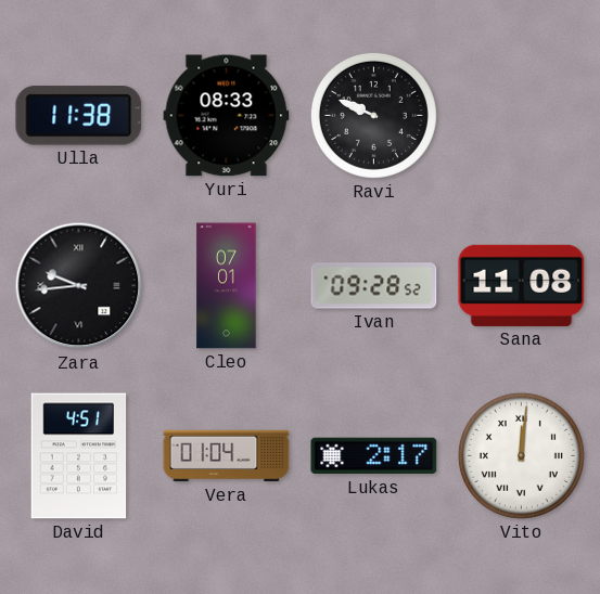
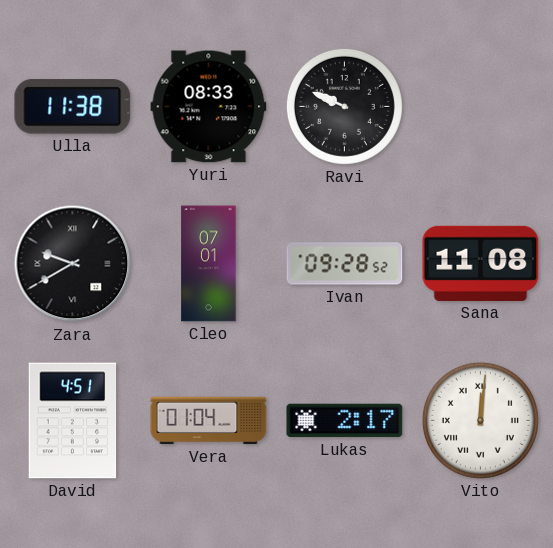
Zara: 9:44 -> 9:40
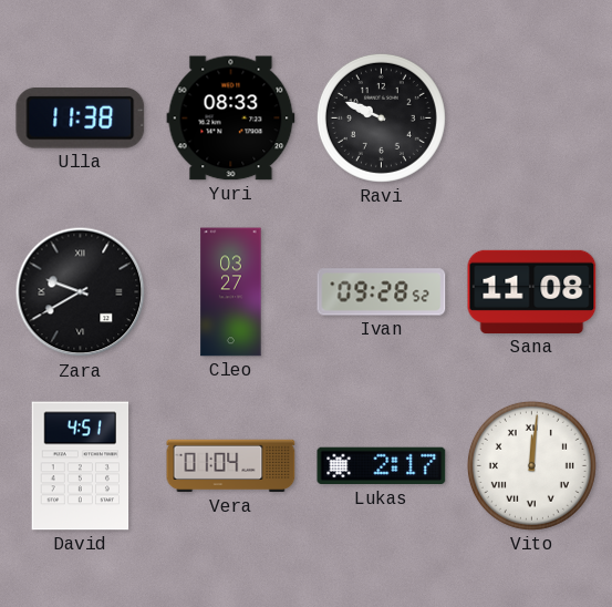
Cleo: 07:01 -> 03:27
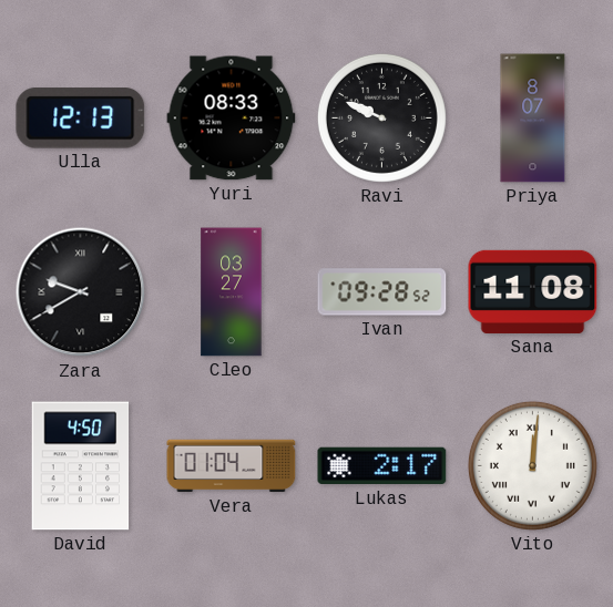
Ulla: 11:38 -> 12:13
Priya: none -> 8:07
David: 4:51 -> 4:50
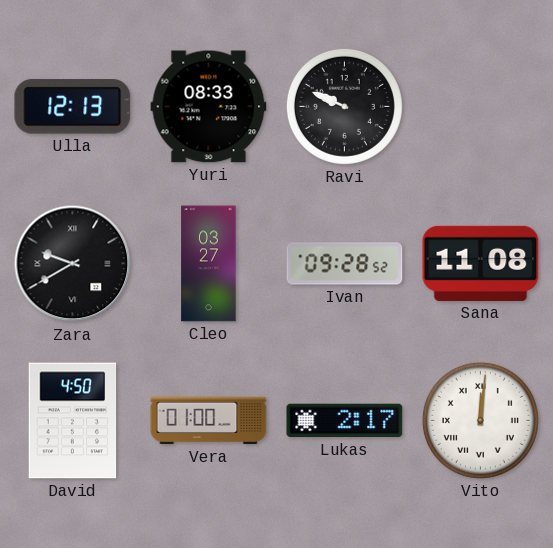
Priya: 8:07 -> none
Vera: 01:04 -> 01:00
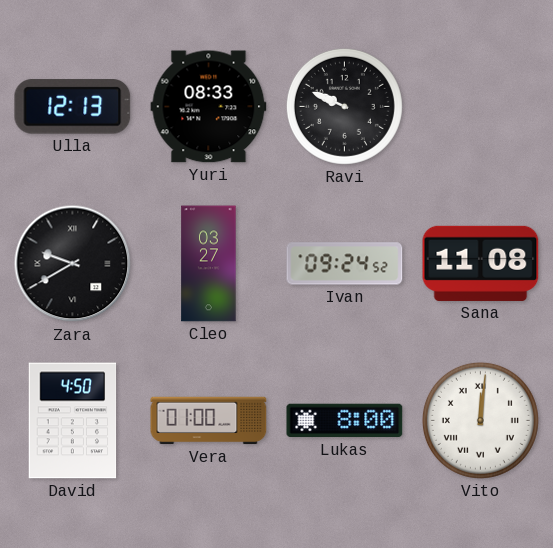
Ivan: 09:28 -> 09:24
Lukas: 2:17 -> 8:00
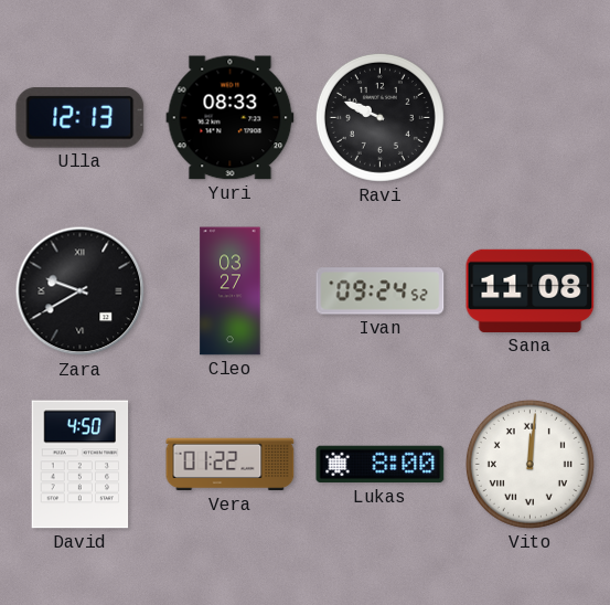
Vera: 01:00 -> 01:22
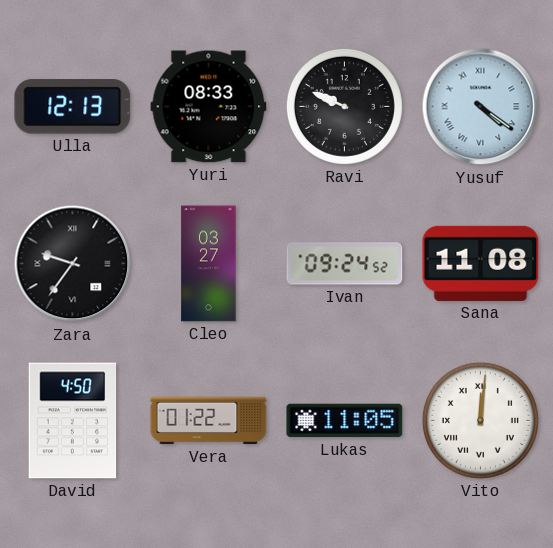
Yusuf: none -> 4:21
Zara: 9:40 -> 9:36
Lukas: 8:00 -> 11:05
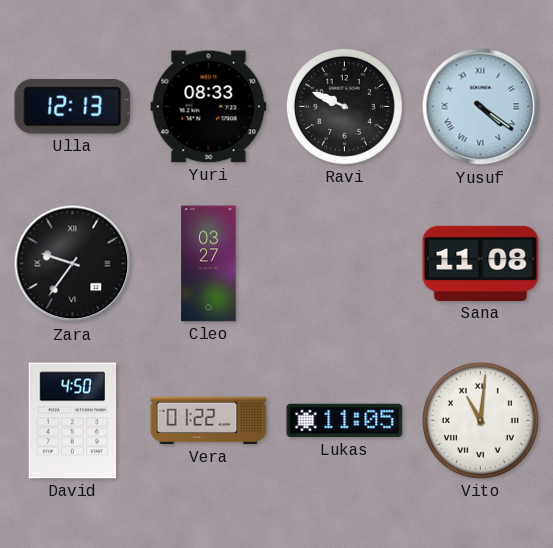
Ivan: 09:24 -> none
Vito: 12:01 -> 11:01
